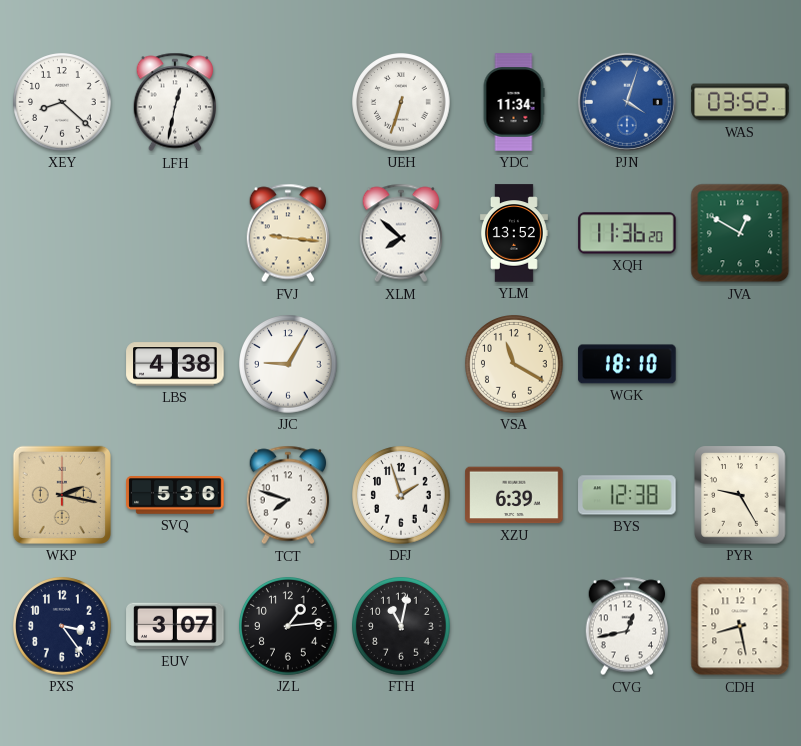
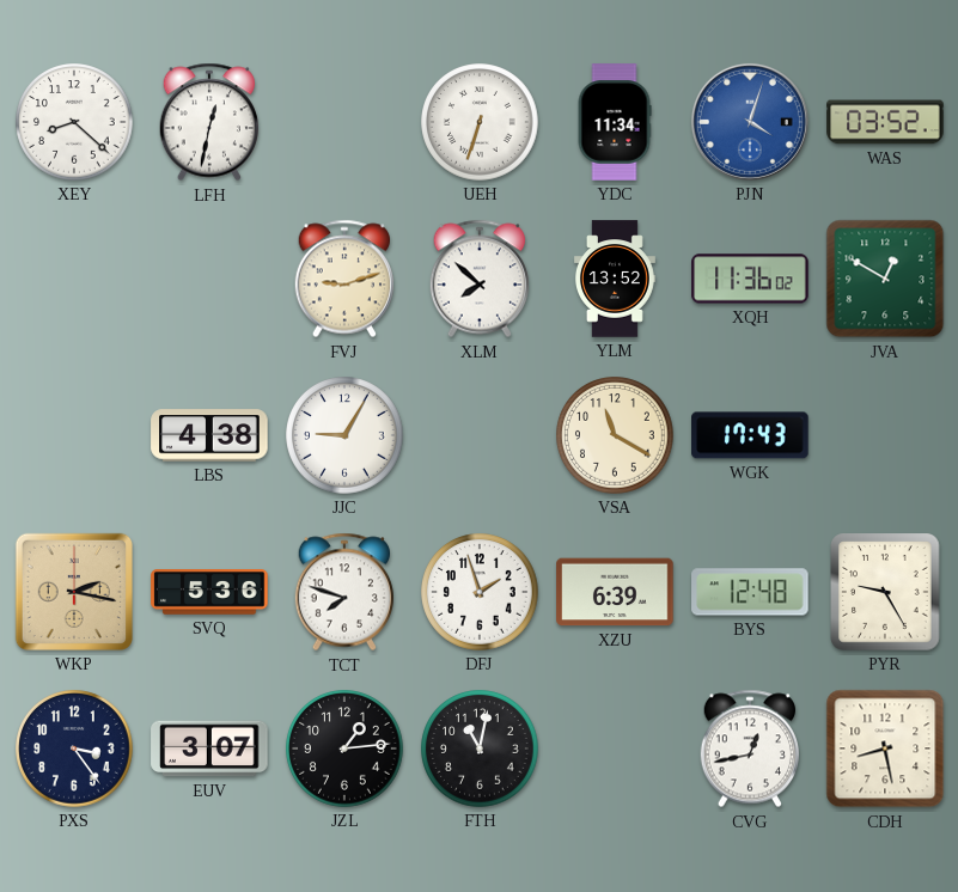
FVJ: 9:16 -> 9:12
XQH: 11:36:20 -> 11:36:02
WGK: 18:10 -> 17:43
BYS: 12:38 -> 12:48
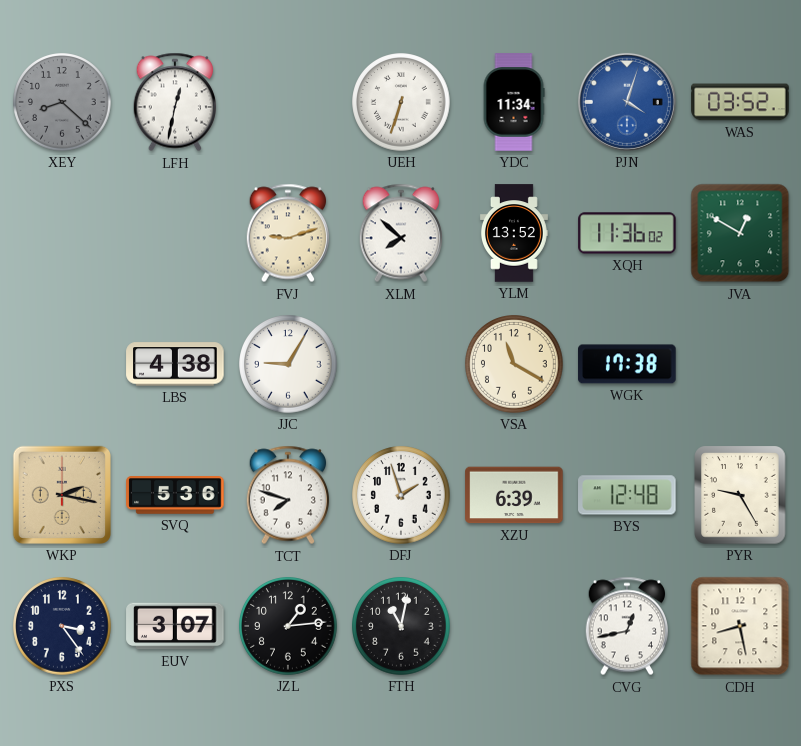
XEY dial: white -> grey
WGK: 17:43 -> 17:38
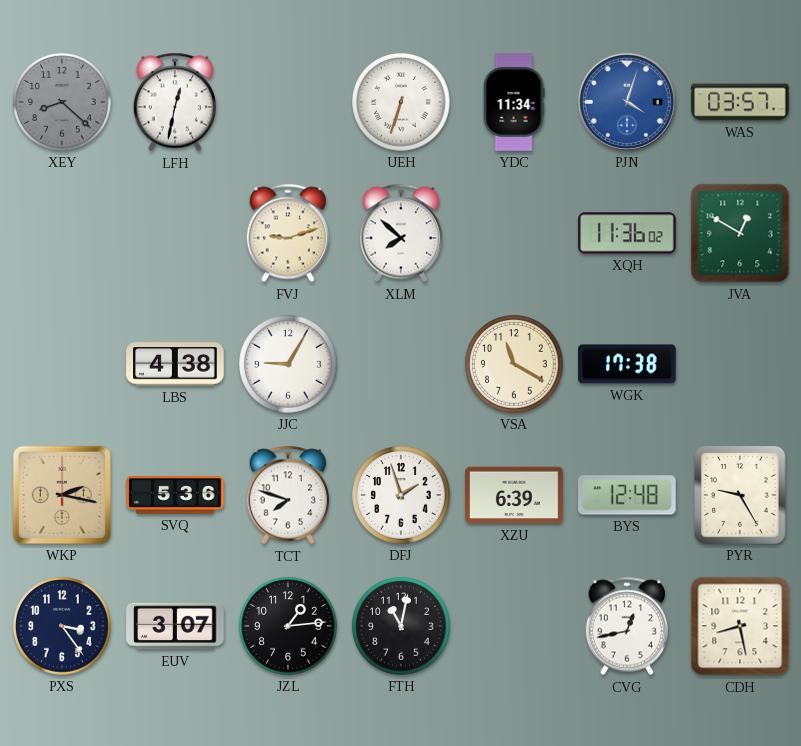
WAS: 03:52 -> 03:57
YLM: 13:52 -> none
